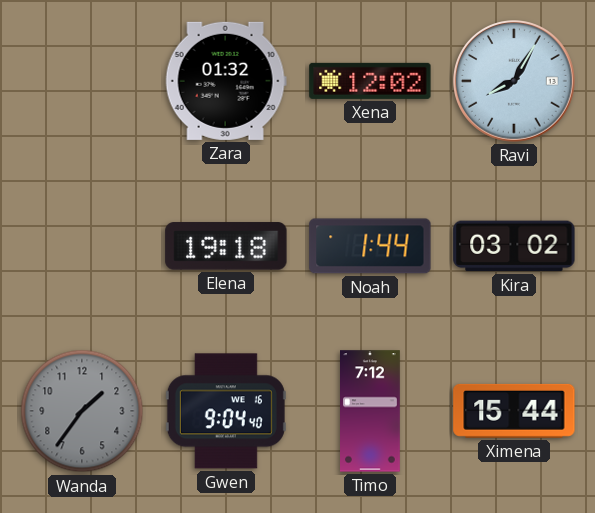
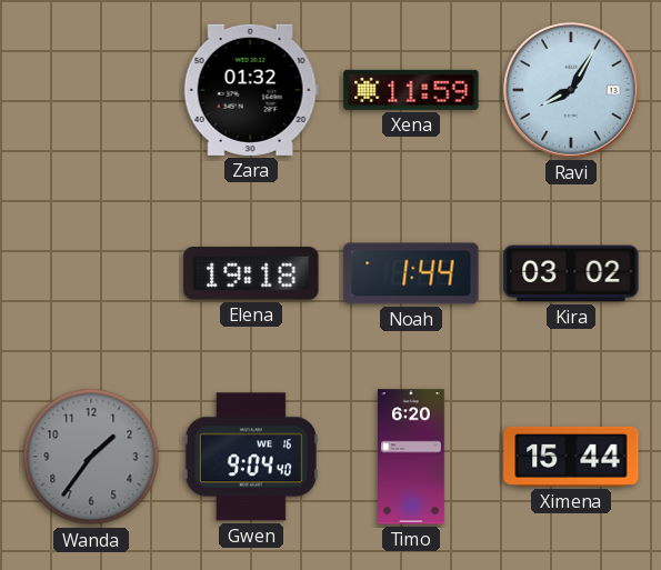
Xena: 12:02 -> 11:59
Timo: 7:12 -> 6:20
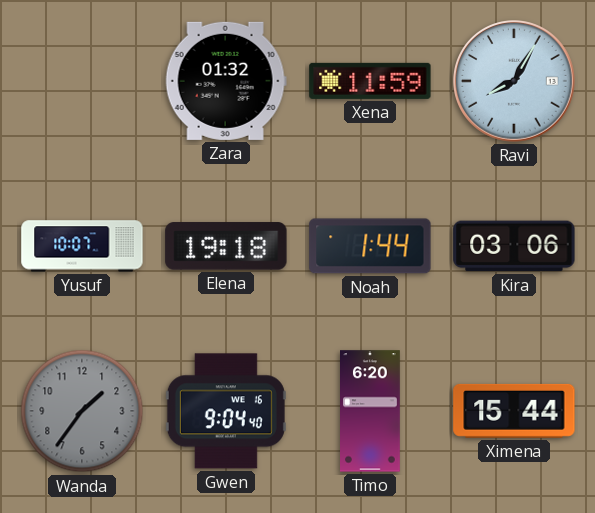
Yusuf: none -> 10:07
Kira: 03:02 -> 03:06
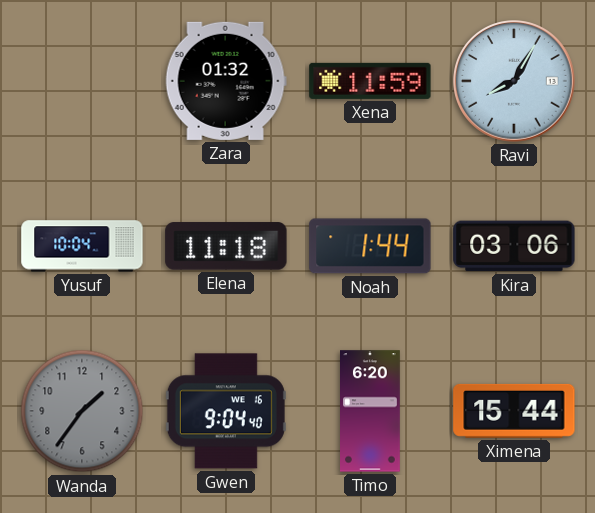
Yusuf: 10:07 -> 10:04
Elena: 19:18 -> 11:18
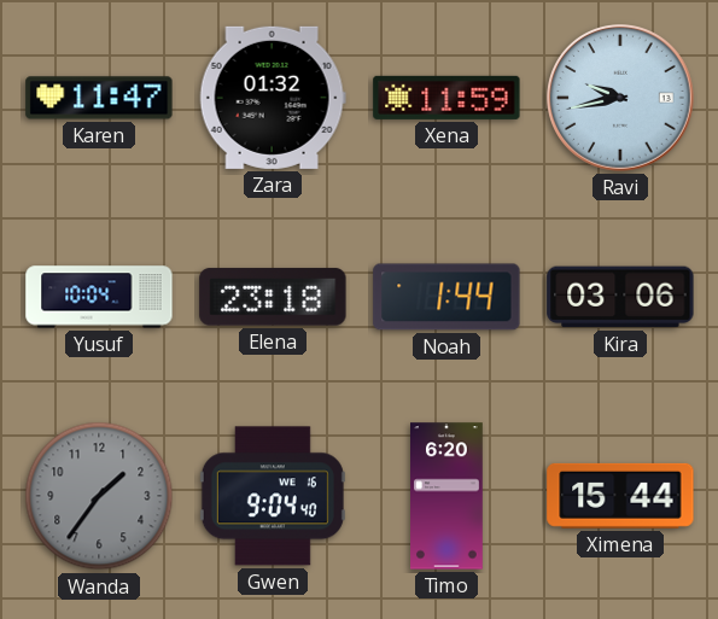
Karen: none -> 11:47
Ravi: 8:05 -> 9:43
Elena: 11:18 -> 23:18
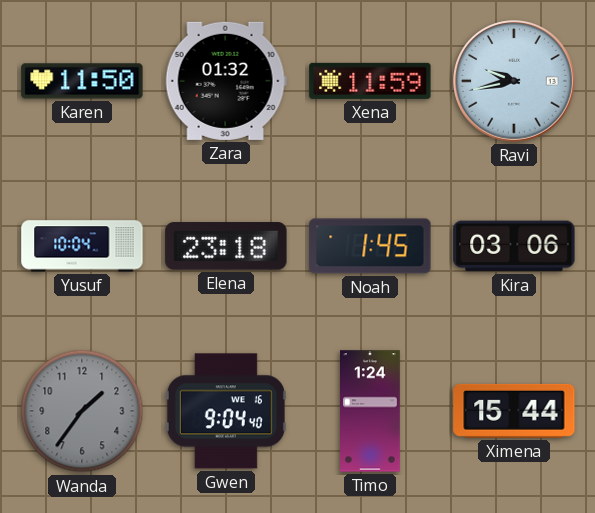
Karen: 11:47 -> 11:50
Noah: 1:44 -> 1:45
Timo: 6:20 -> 1:24
